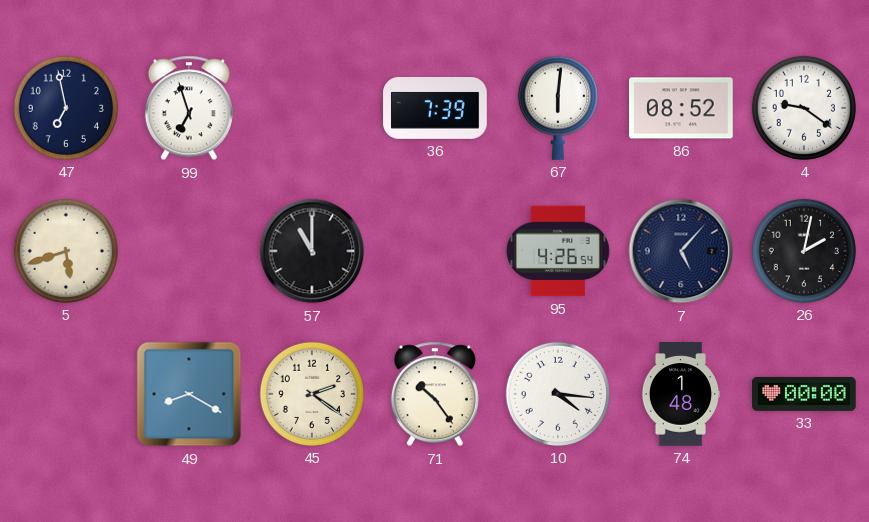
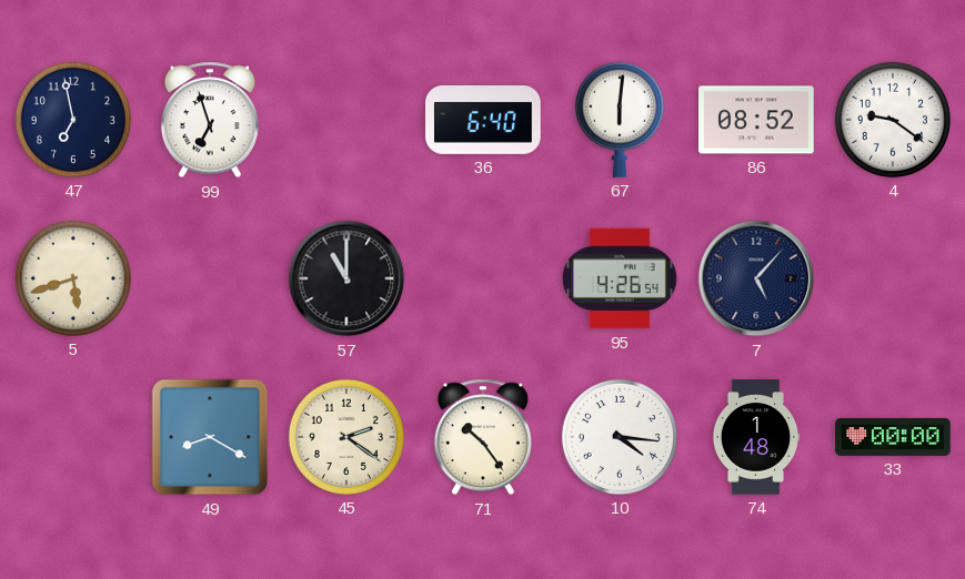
36: 7:39 -> 6:40
26: 2:02 -> none
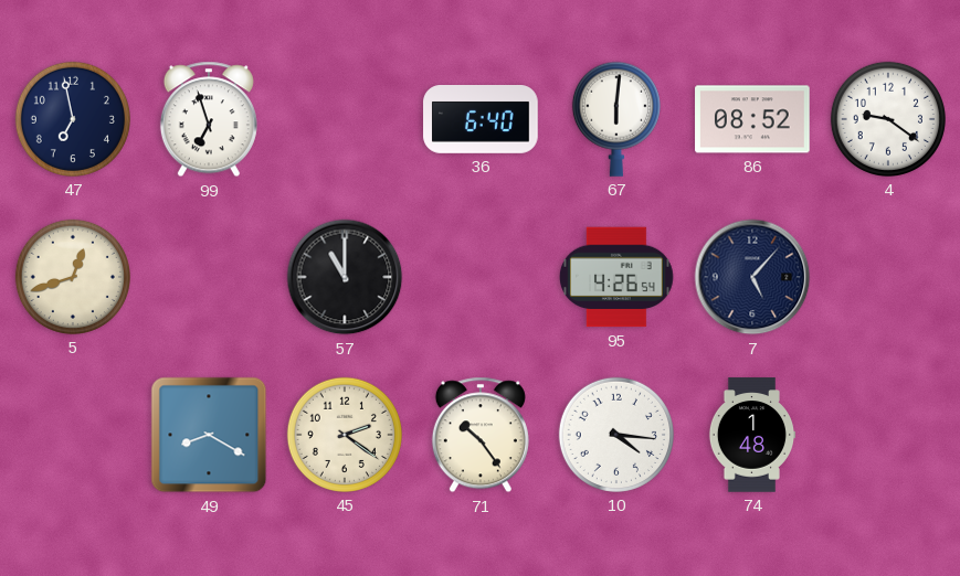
5: 5:42 -> 12:42
33: 00:00 -> none
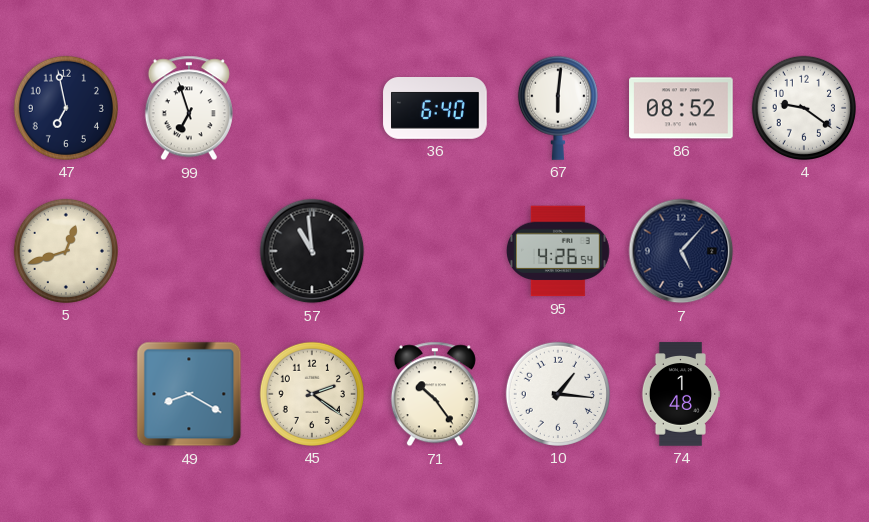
57: 11:00 -> 10:59
10: 4:16 -> 1:16
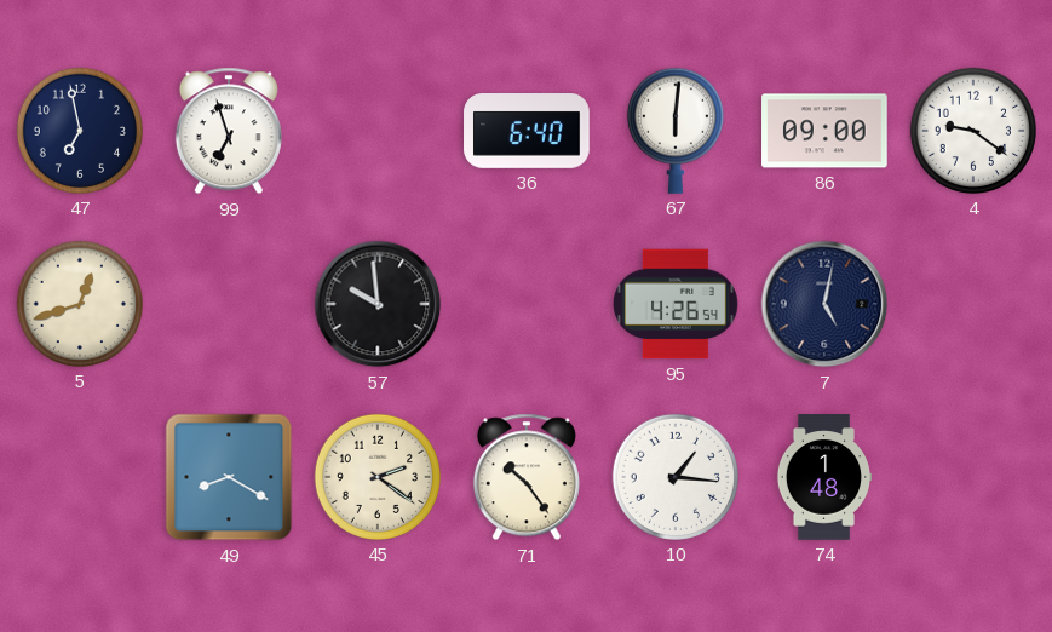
86: 08:52 -> 09:00
57: 10:59 -> 9:59
7: 5:07 -> 5:02
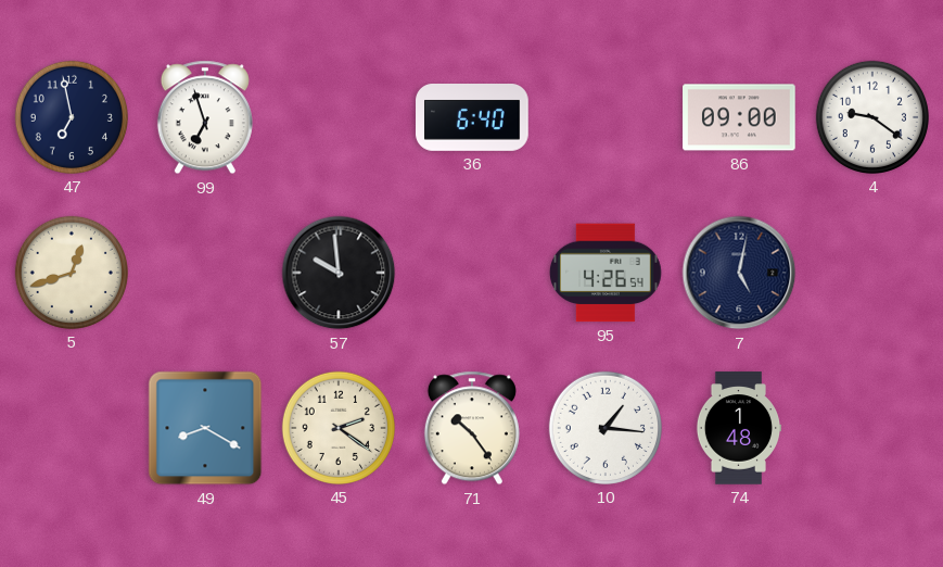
67: 6:01 -> none
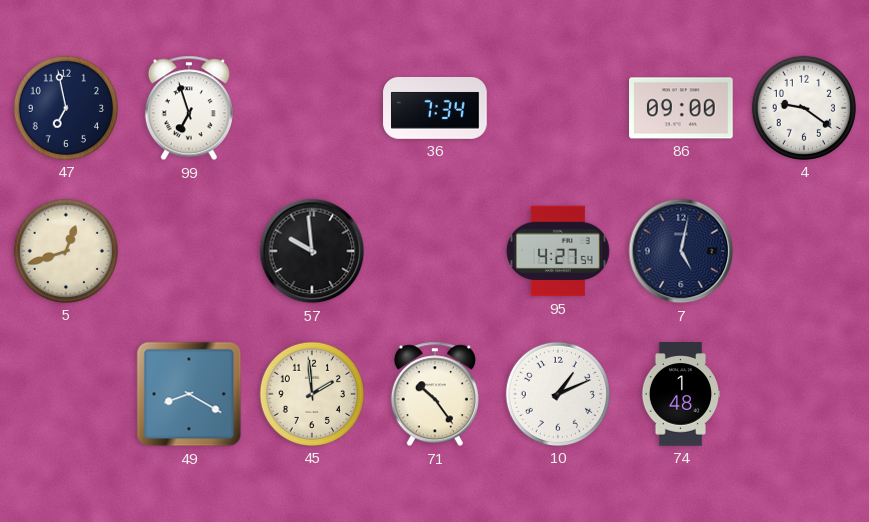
36: 6:40 -> 7:34
95: 4:26 -> 4:27
45: 2:21 -> 1:59
10: 1:16 -> 1:11
